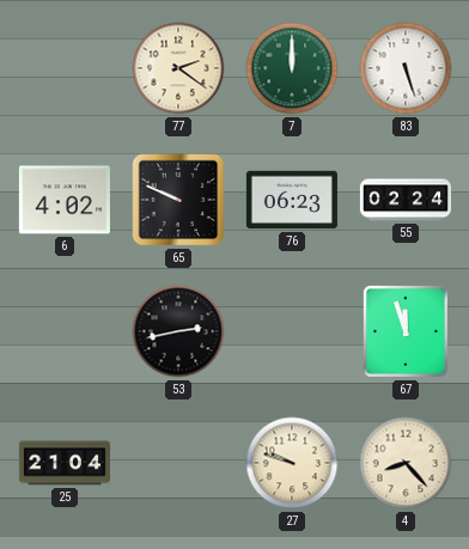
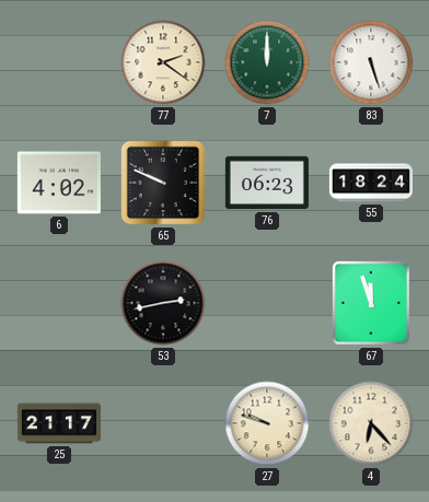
55: 02:24 -> 18:24
25: 21:04 -> 21:17
4: 8:23 -> 6:23
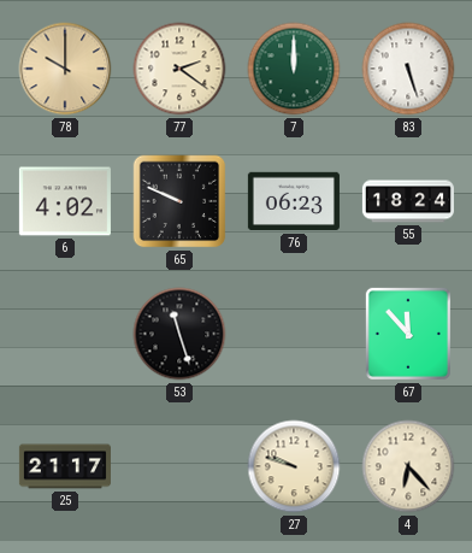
78: none -> 10:00
53: 2:43 -> 11:27
67: 11:57 -> 11:53
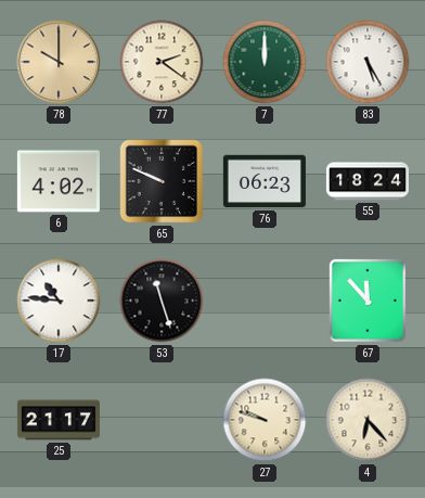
83: 5:27 -> 5:25
17: none -> 10:46
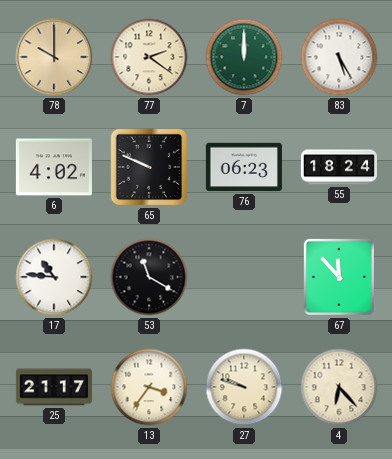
53: 11:27 -> 11:20
13: none -> 3:36
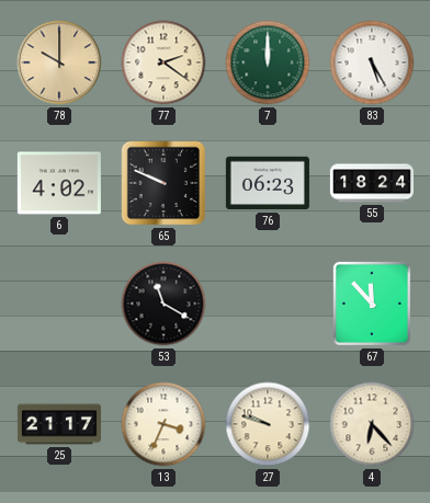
17: 10:46 -> none
13: 3:36 -> 3:34
